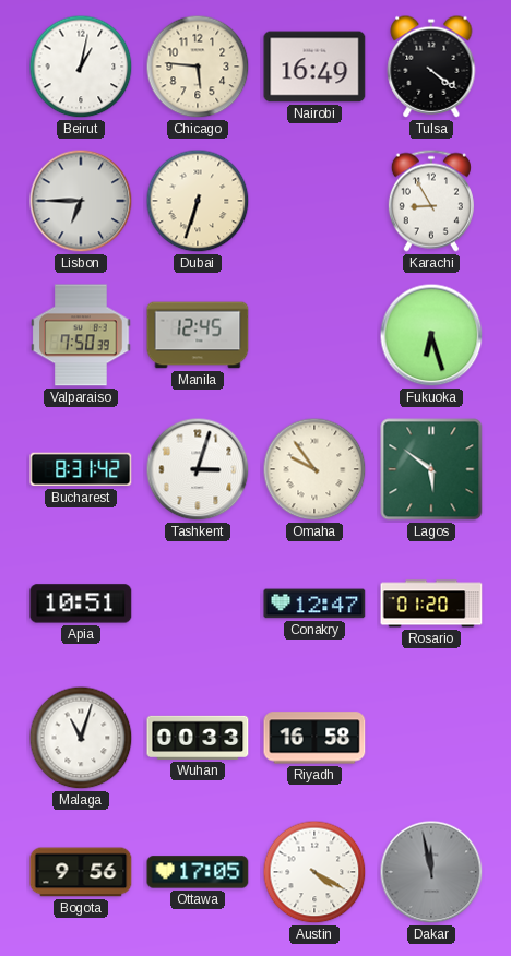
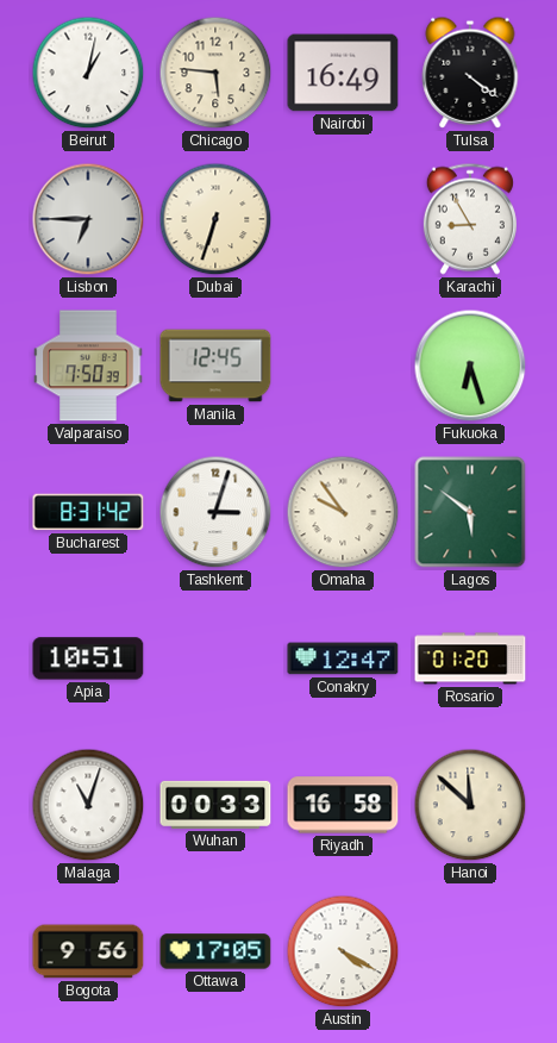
Hanoi: none -> 11:52
Dakar: 11:58 -> none
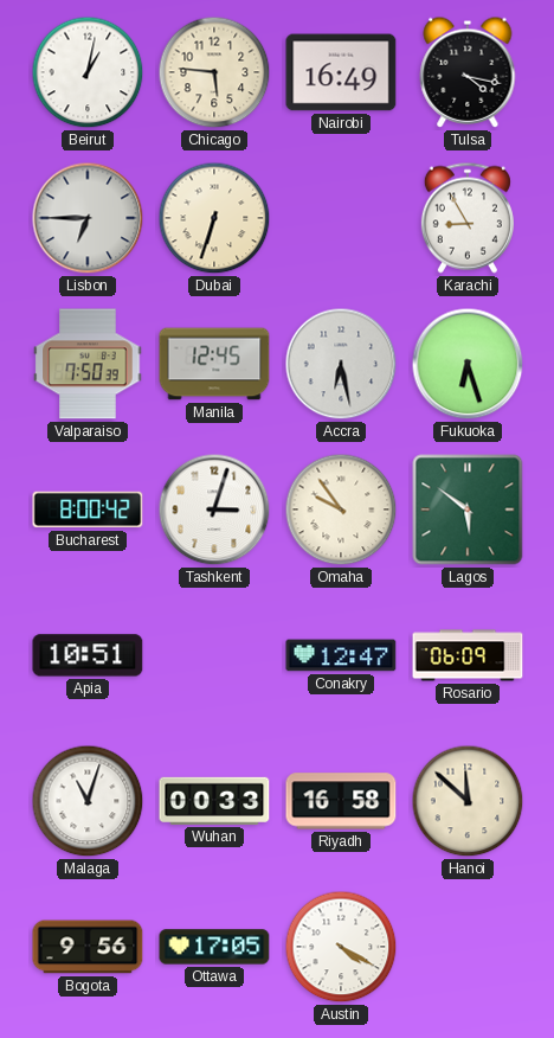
Tulsa: 4:21 -> 4:17
Accra: none -> 6:28
Bucharest: 8:31 -> 8:00
Rosario: 01:20 -> 06:09
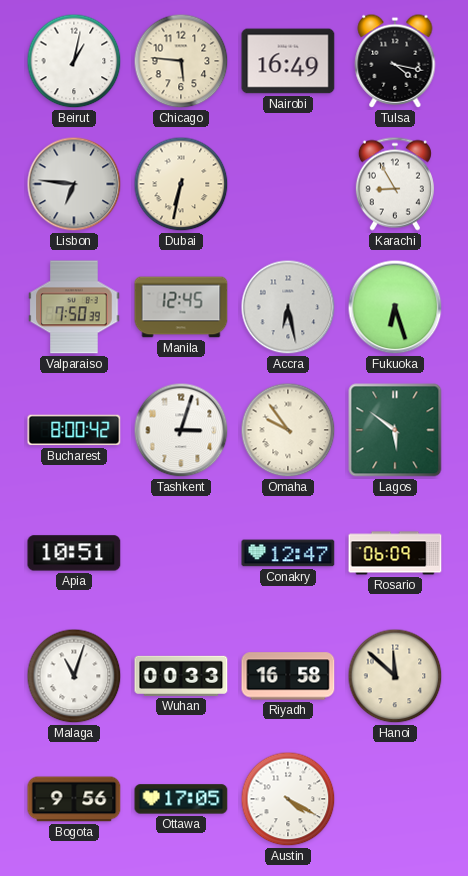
Lisbon: 6:45 -> 6:46
Dubai: 6:33 -> 6:32
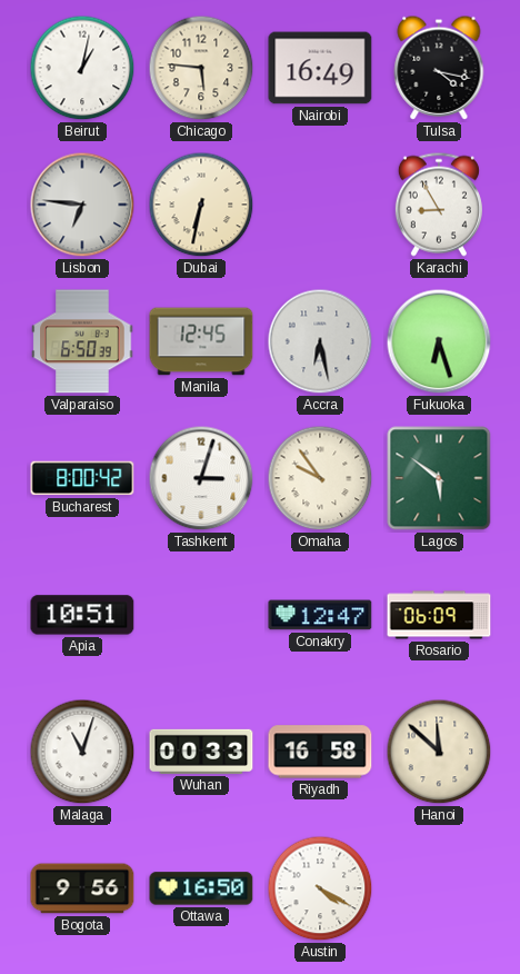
Valparaiso: 7:50 -> 6:50
Ottawa: 17:05 -> 16:50
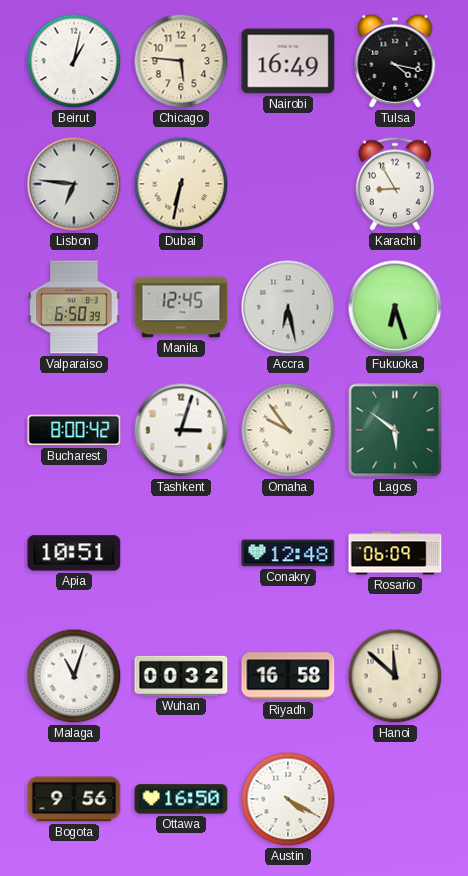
Conakry: 12:47 -> 12:48
Wuhan: 00:33 -> 00:32
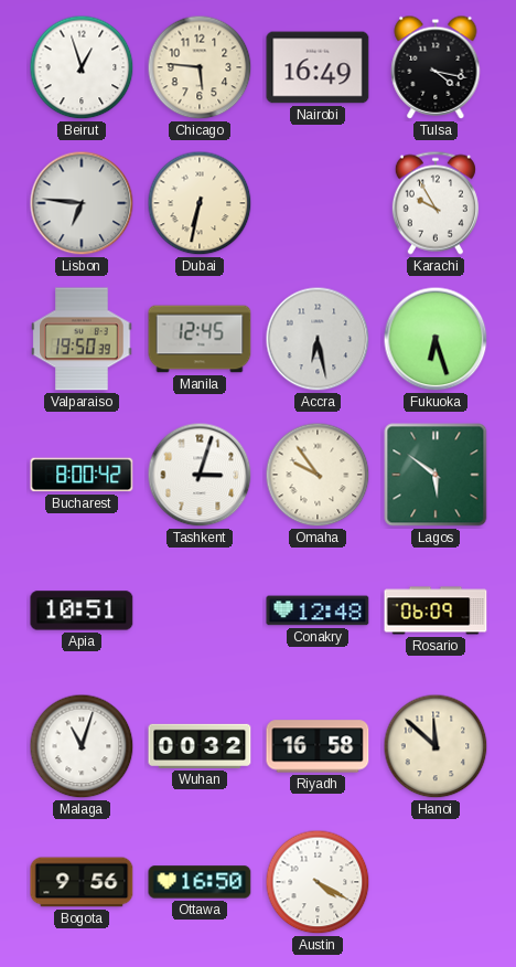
Beirut: 1:02 -> 12:57
Karachi: 8:55 -> 9:55
Valparaiso: 6:50 -> 19:50
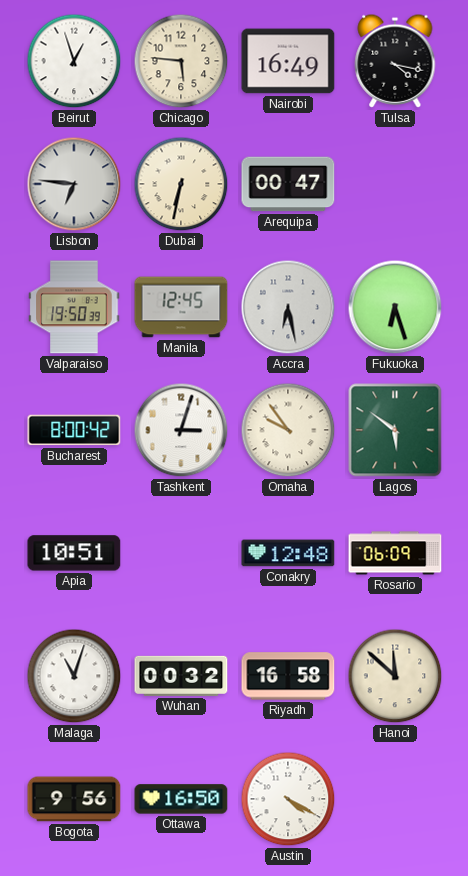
Arequipa: none -> 00:47
Karachi: 9:55 -> none
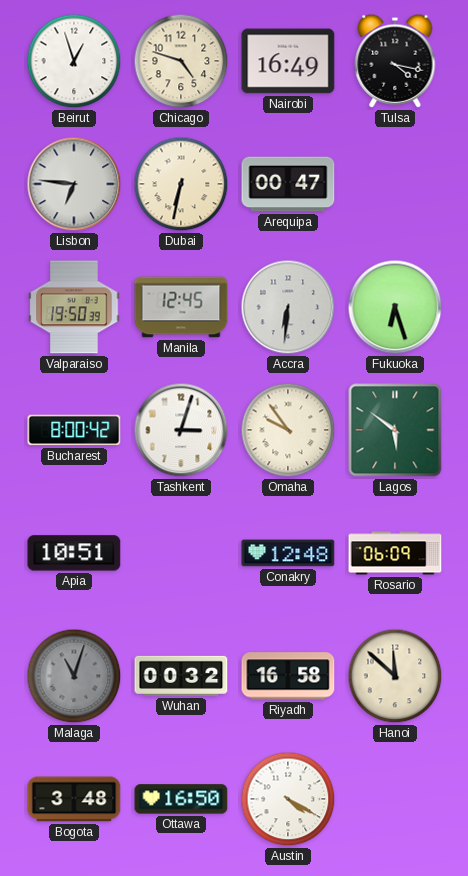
Chicago: 5:46 -> 4:48
Accra: 6:28 -> 6:31
Malaga dial: white -> grey
Bogota: 9:56 -> 3:48
